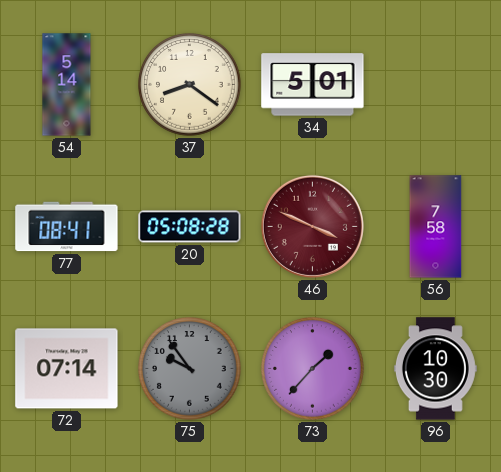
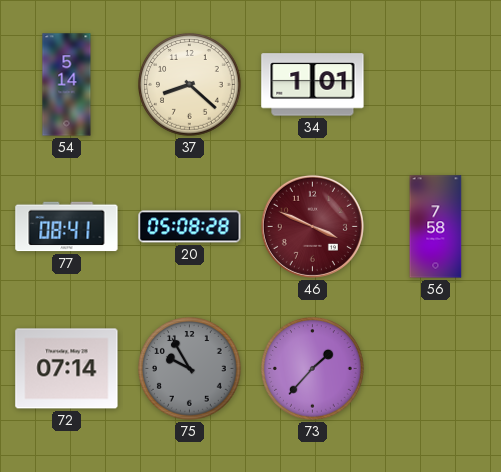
37: 8:21 -> 8:22
34: 5:01 -> 1:01
75: 9:54 -> 9:55
96: 10:30 -> none
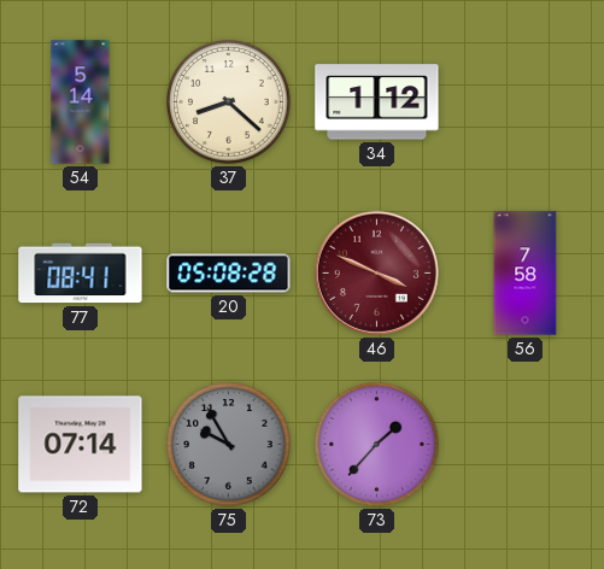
34: 1:01 -> 1:12
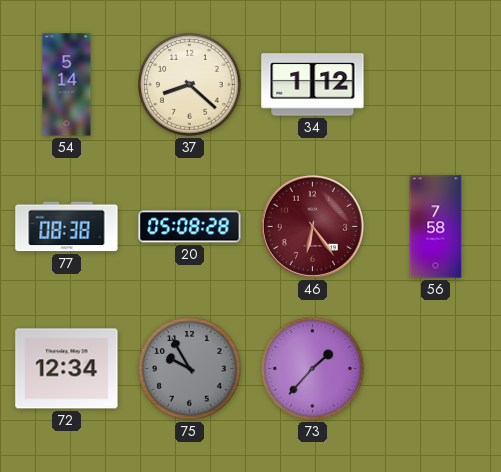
77: 08:41 -> 08:38
46: 3:49 -> 6:24
72: 07:14 -> 12:34
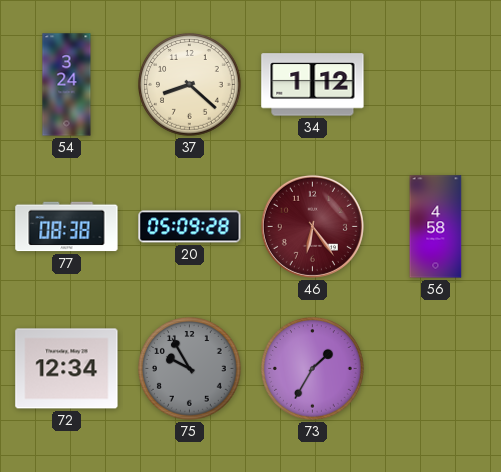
54: 5:14 -> 3:24
20: 05:08 -> 05:09
56: 7:58 -> 4:58
73: 1:37 -> 1:35
